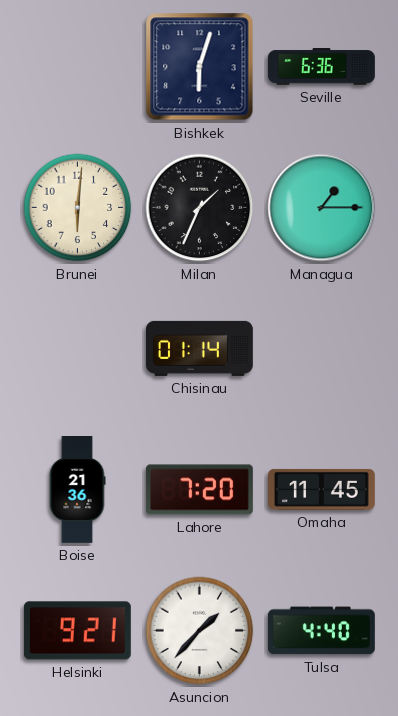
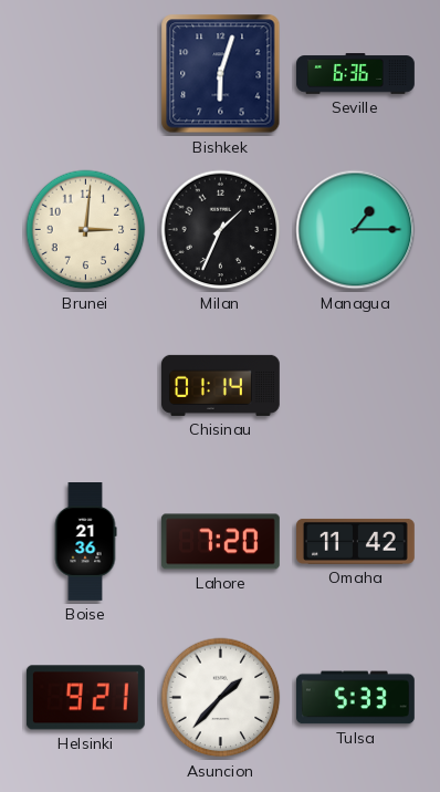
Brunei: 6:01 -> 3:01
Omaha: 11:45 -> 11:42
Tulsa: 4:40 -> 5:33
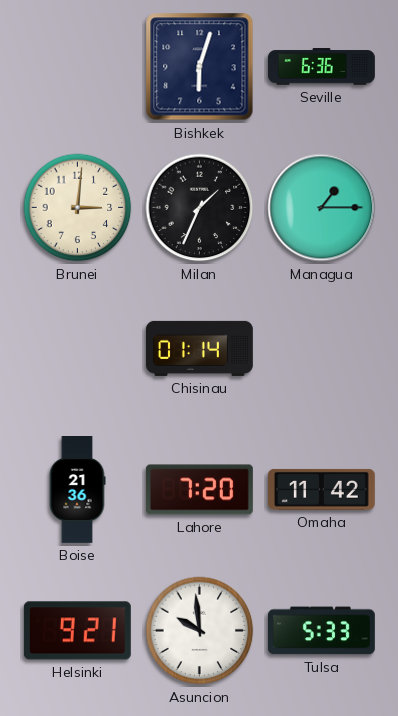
Asuncion: 1:37 -> 9:59
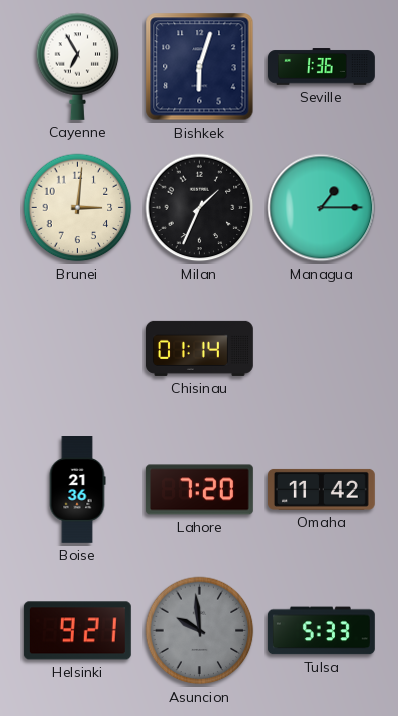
Cayenne: none -> 6:55
Seville: 6:36 -> 1:36
Asuncion dial: white -> grey
